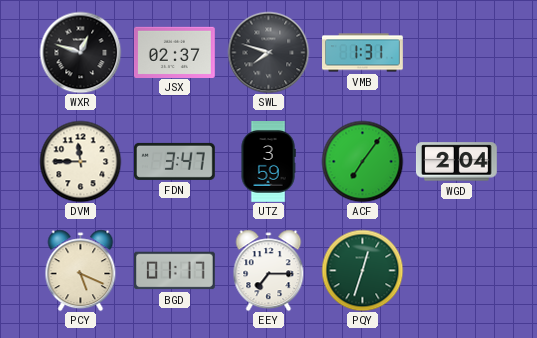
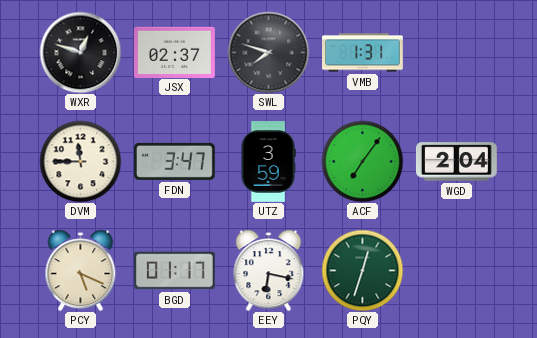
EEY: 7:15 -> 6:17
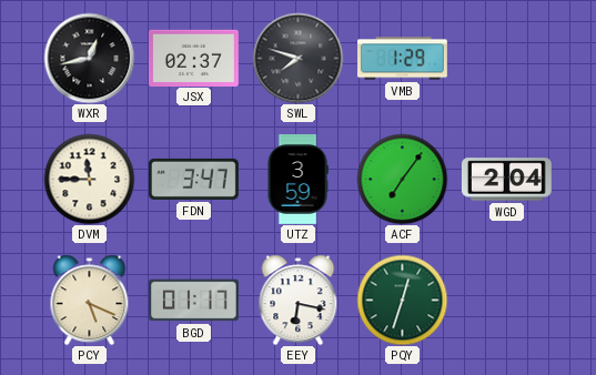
WXR: 12:48 -> 12:43
VMB: 1:31 -> 1:29
